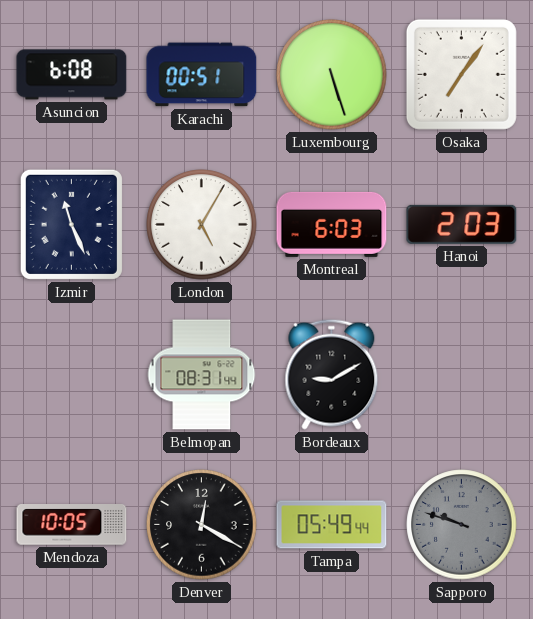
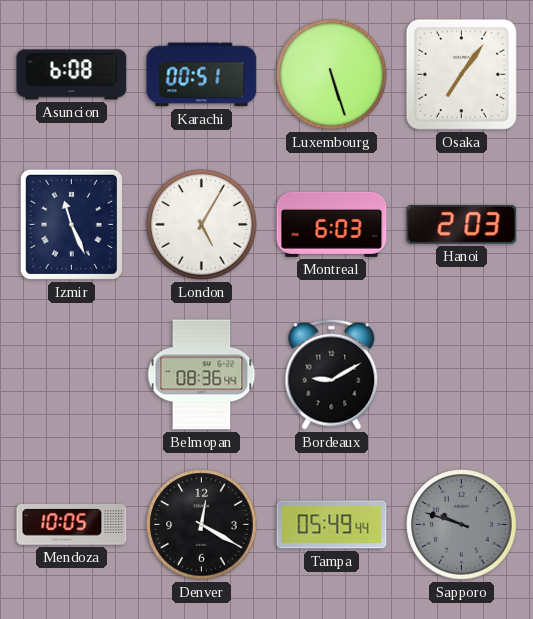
Belmopan: 08:31 -> 08:36
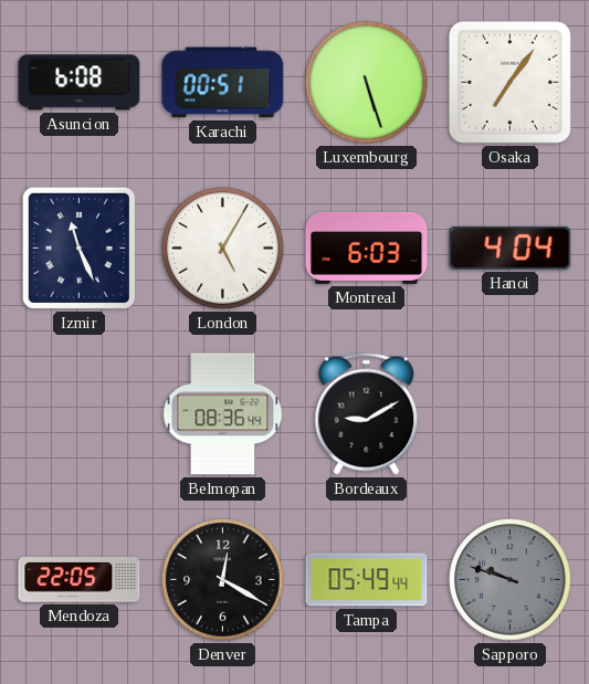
Hanoi: 2:03 -> 4:04
Mendoza: 10:05 -> 22:05
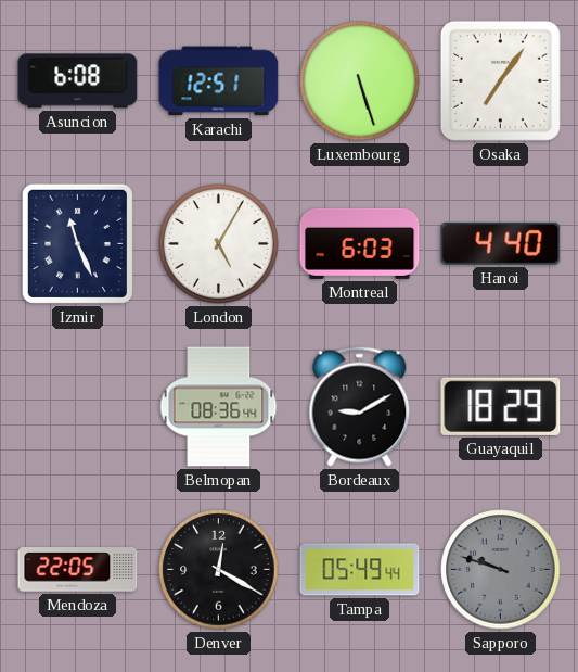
Karachi: 00:51 -> 12:51
Hanoi: 4:04 -> 4:40
Guayaquil: none -> 18:29
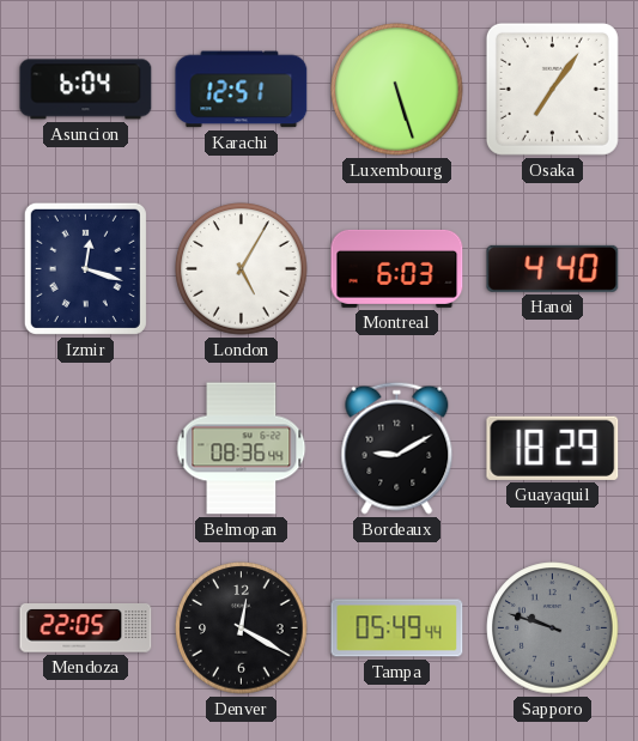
Asuncion: 6:08 -> 6:04
Izmir: 11:26 -> 12:18
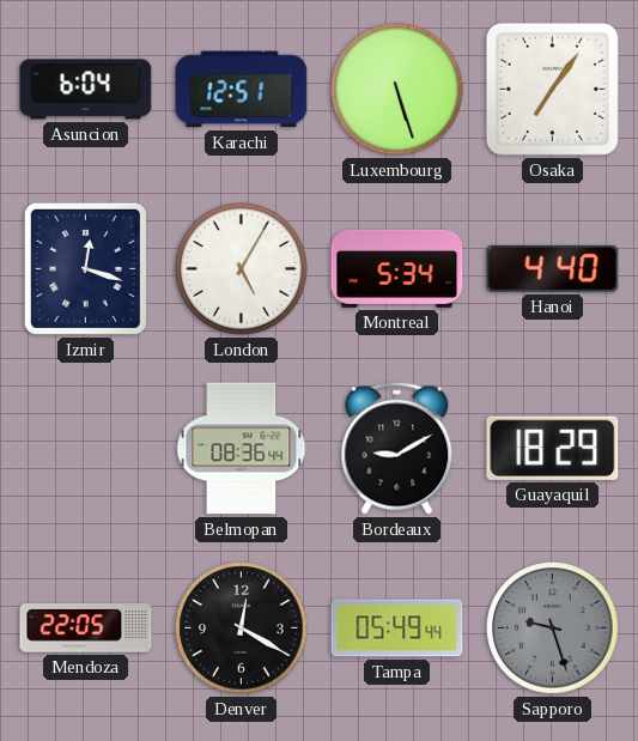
Montreal: 6:03 -> 5:34
Sapporo: 9:48 -> 9:27
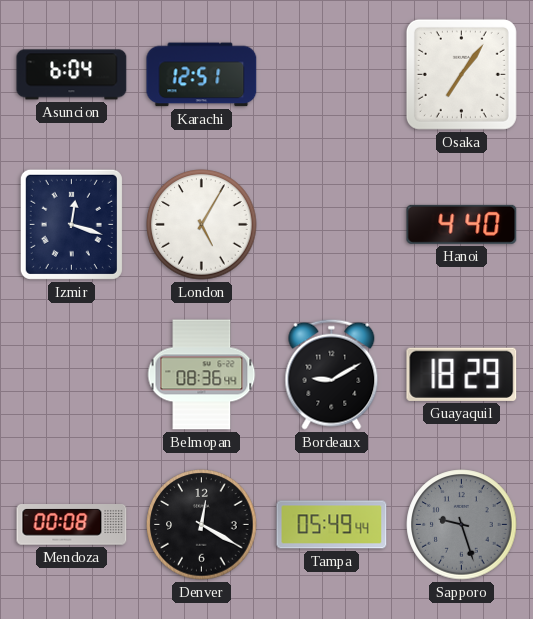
Luxembourg: 5:27 -> none
Montreal: 5:34 -> none
Mendoza: 22:05 -> 00:08
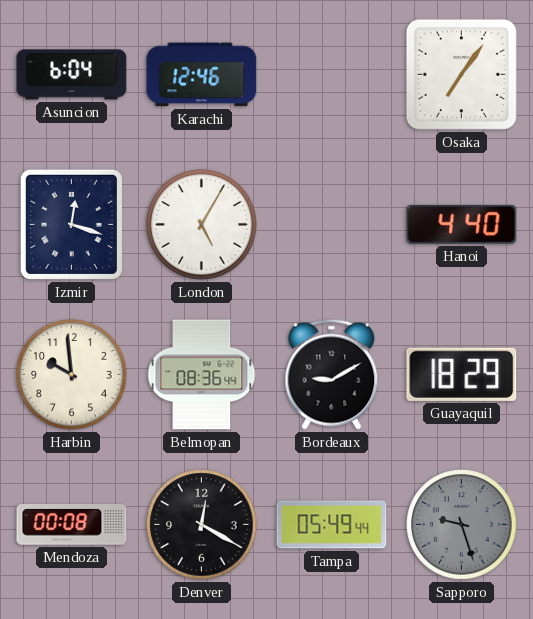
Karachi: 12:51 -> 12:46
Harbin: none -> 9:59
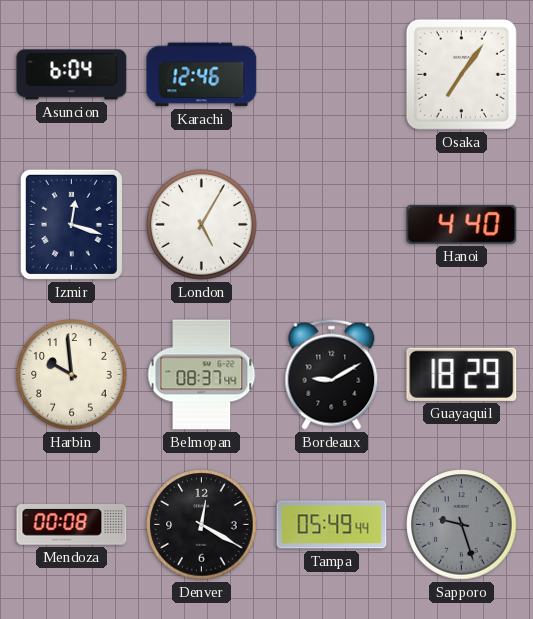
Belmopan: 08:36 -> 08:37
